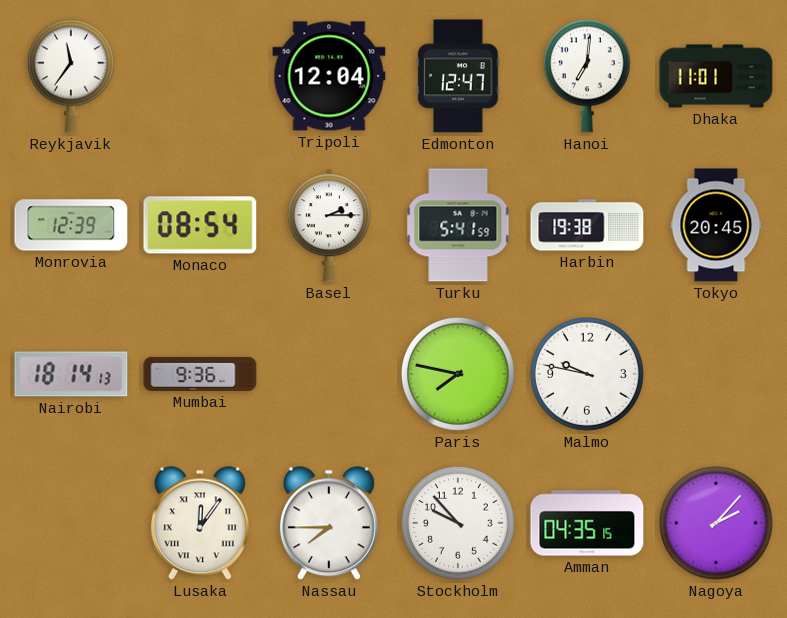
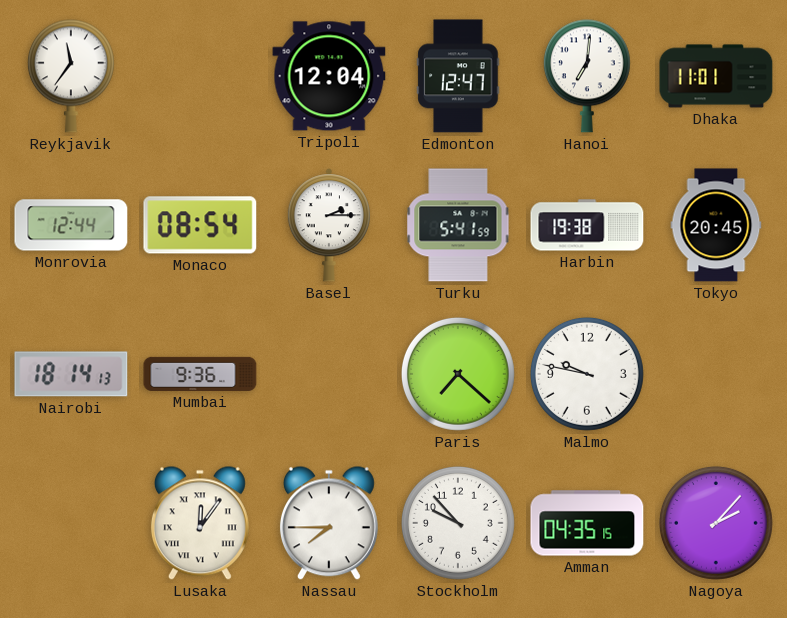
Monrovia: 12:39 -> 12:44
Paris: 7:47 -> 7:22
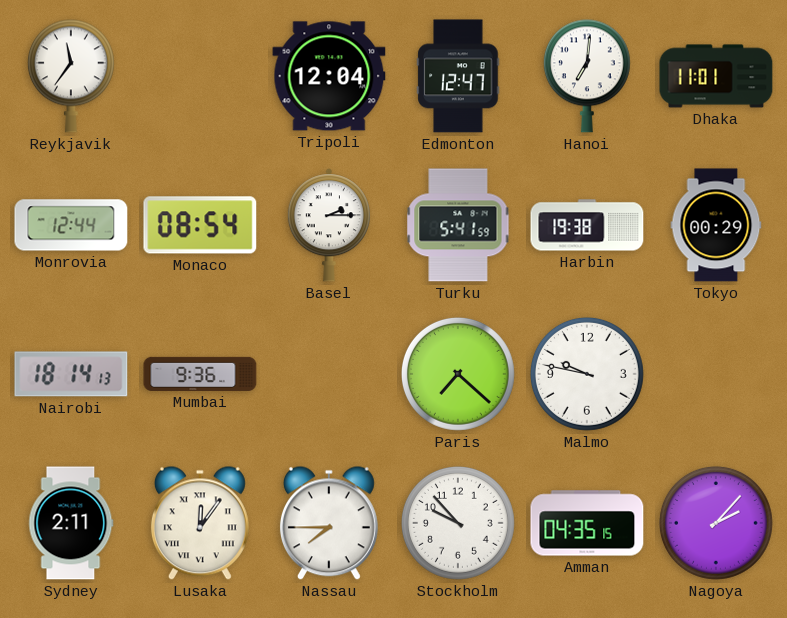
Tokyo: 20:45 -> 00:29
Sydney: none -> 2:11
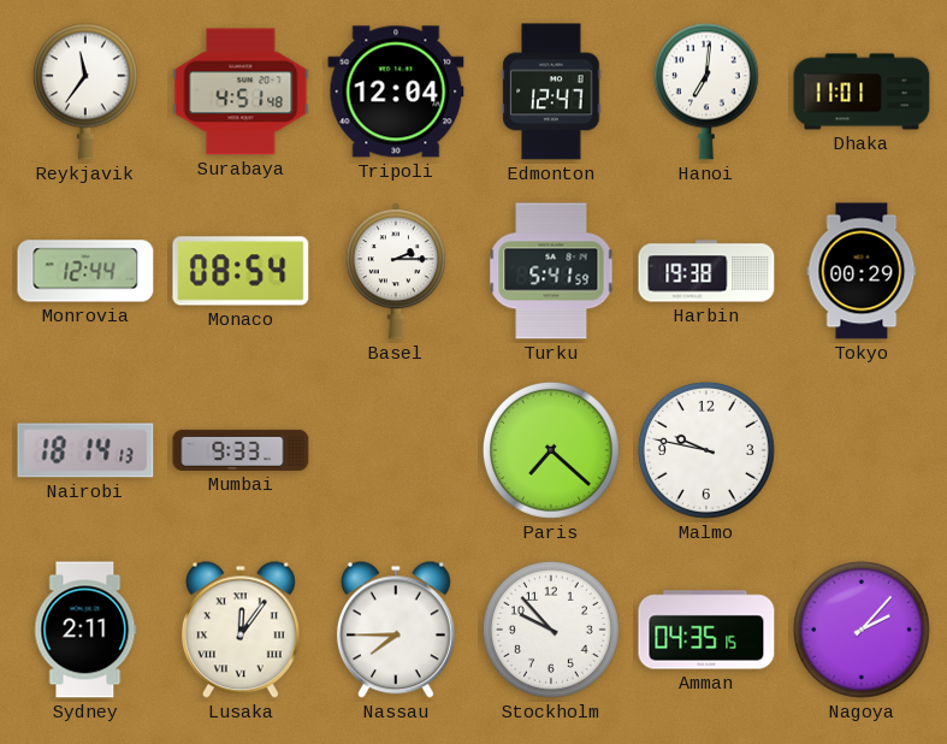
Surabaya: none -> 4:51
Mumbai: 9:36 -> 9:33
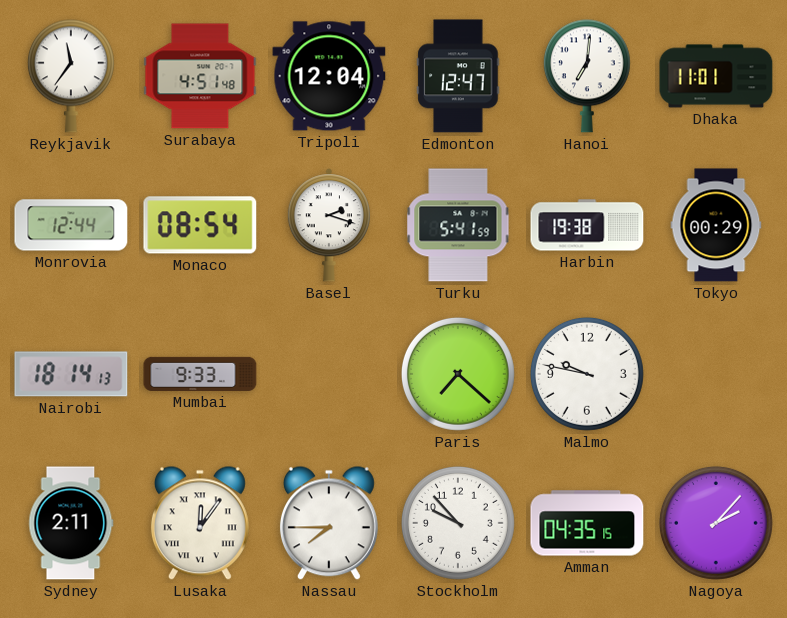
Basel: 2:15 -> 2:18
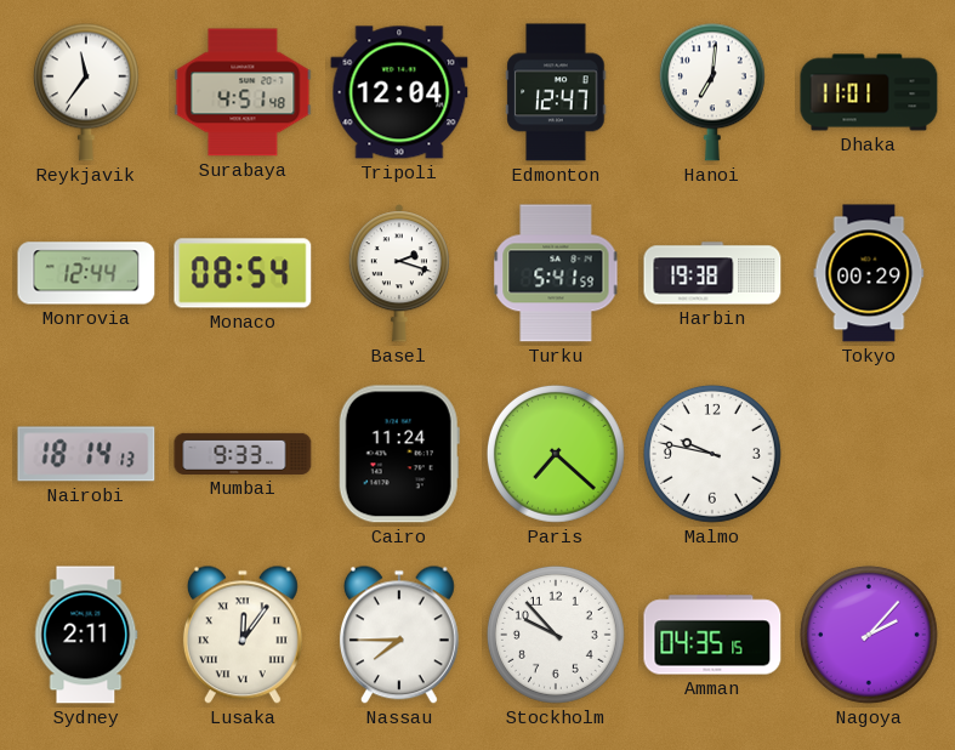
Cairo: none -> 11:24
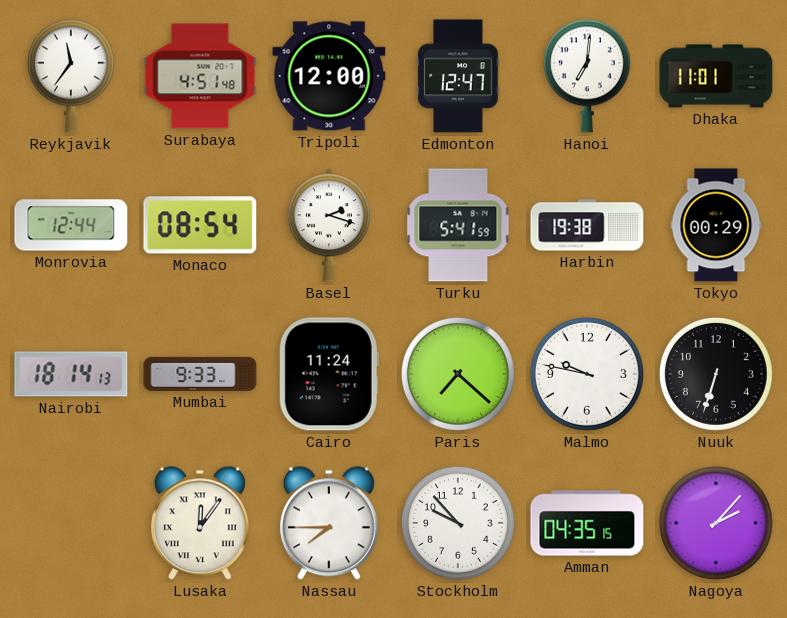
Tripoli: 12:04 -> 12:00
Nuuk: none -> 6:33
Sydney: 2:11 -> none
